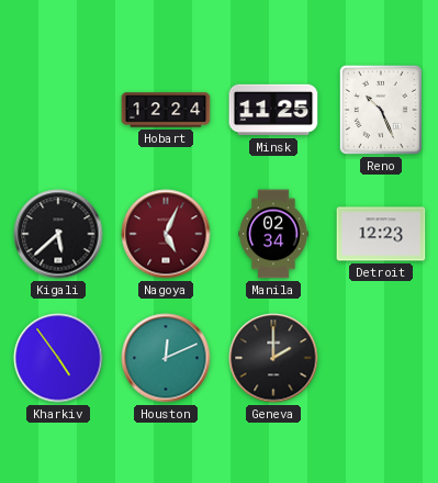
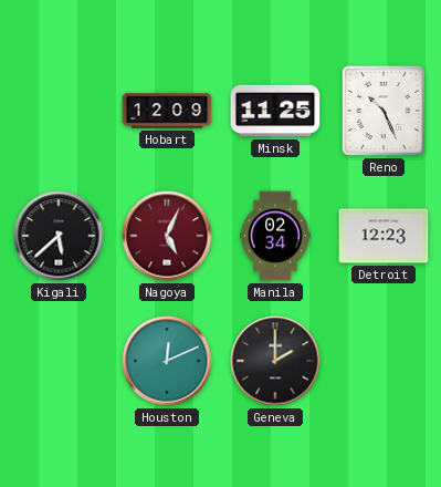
Hobart: 12:24 -> 12:09
Kharkiv: 4:54 -> none
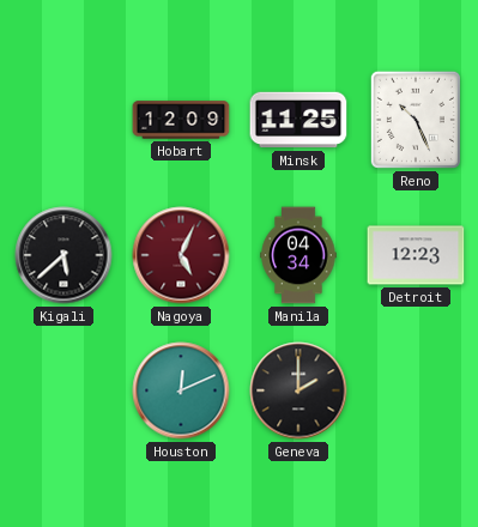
Manila: 02:34 -> 04:34
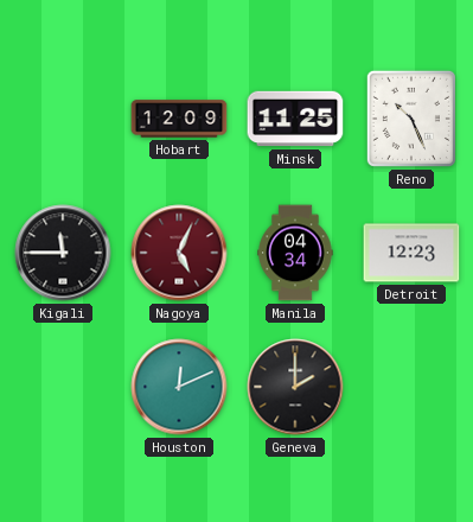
Kigali: 5:38 -> 11:45
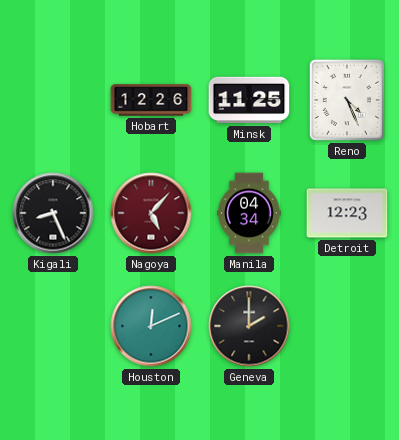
Hobart: 12:09 -> 12:26
Reno: 10:26 -> 4:26
Kigali: 11:45 -> 8:26
Nagoya: 5:04 -> 5:07
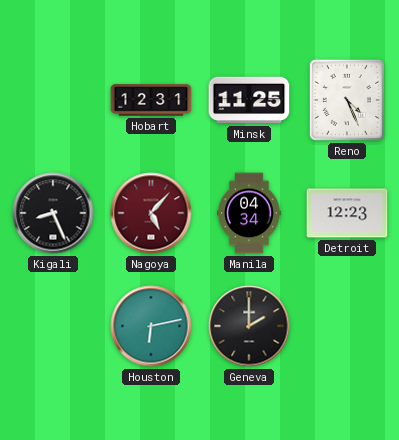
Hobart: 12:26 -> 12:31
Houston: 12:11 -> 6:13
